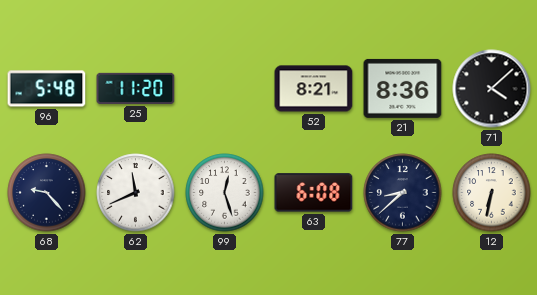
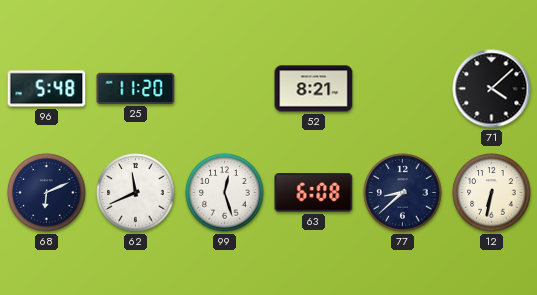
21: 8:36 -> none
68: 9:23 -> 6:11
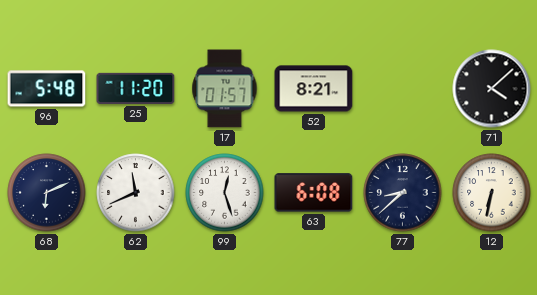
17: none -> 01:57
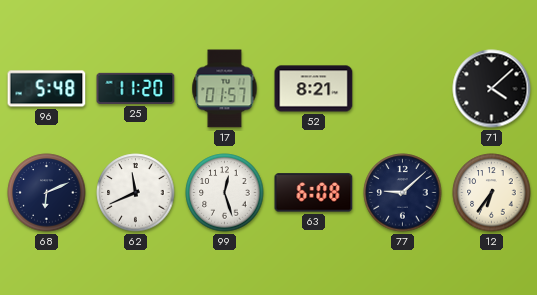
77: 8:38 -> 9:08
12: 6:32 -> 6:36
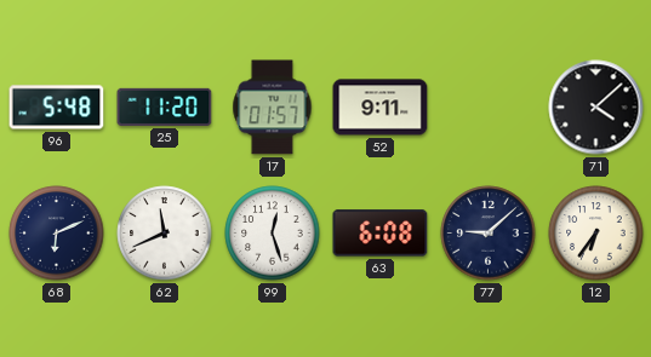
52: 8:21 -> 9:11
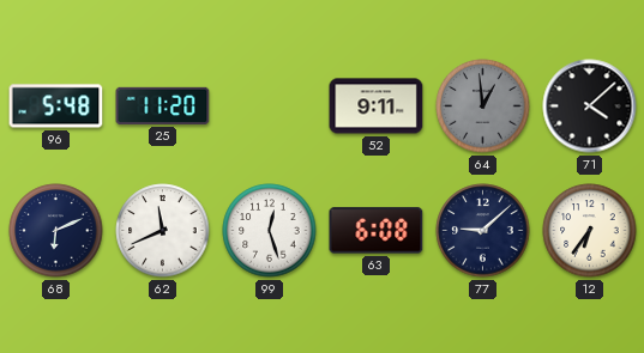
17: 01:57 -> none
64: none -> 12:59
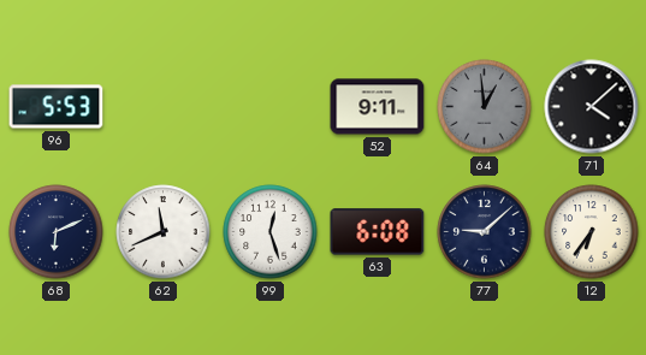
96: 5:48 -> 5:53
25: 11:20 -> none
